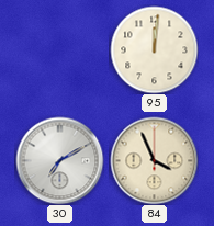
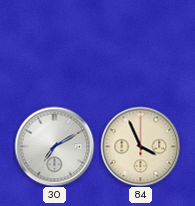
95: 12:01 -> none
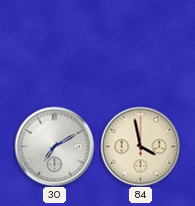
84: 3:56 -> 3:58
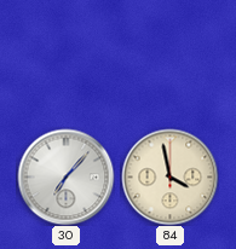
30: 7:10 -> 7:07
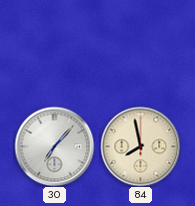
84: 3:58 -> 7:58
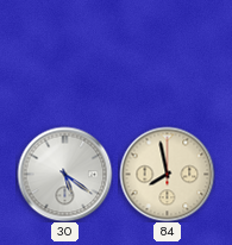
30: 7:07 -> 5:21
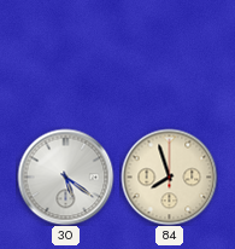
84: 7:58 -> 7:57
